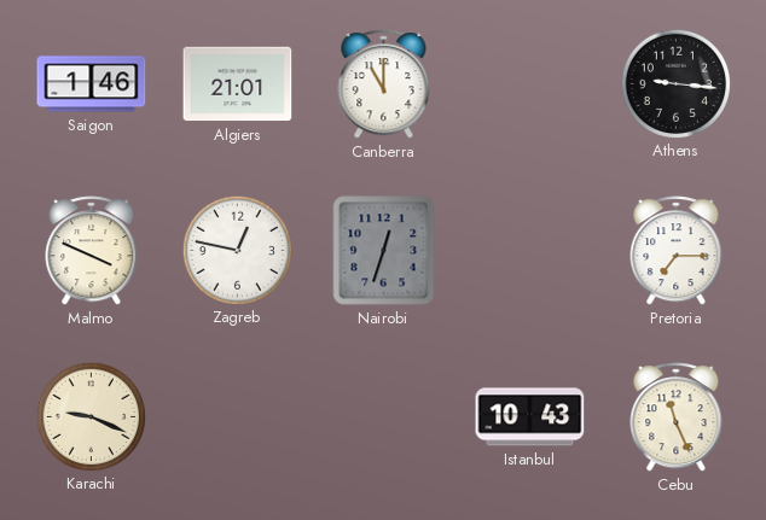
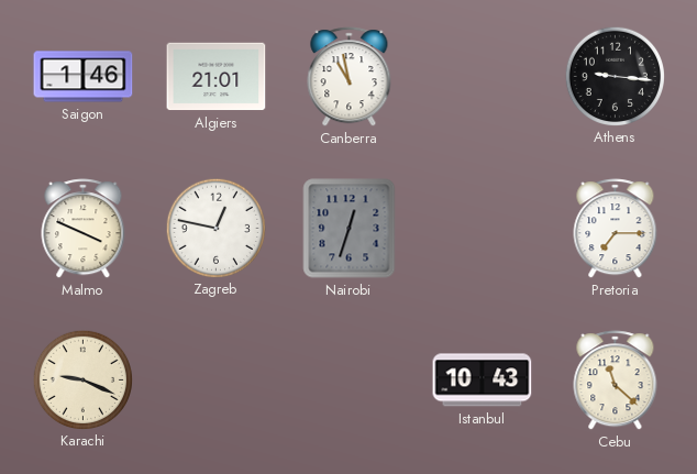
Canberra: 11:00 -> 10:58
Cebu: 11:26 -> 11:22
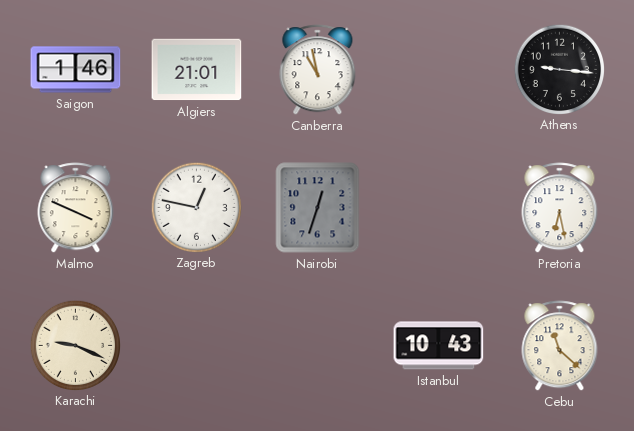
Pretoria: 7:15 -> 6:28
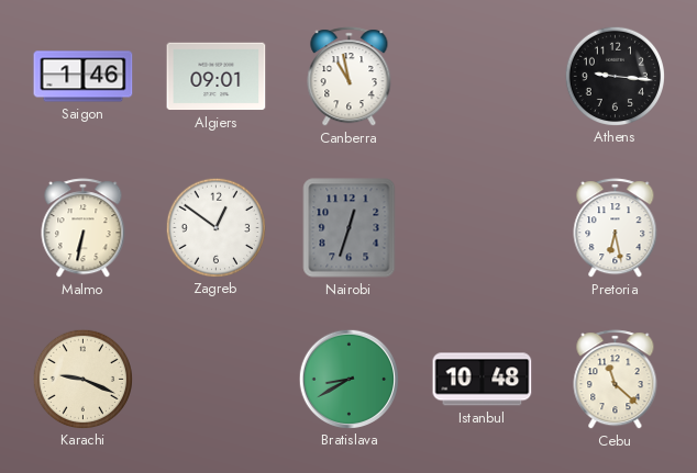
Algiers: 21:01 -> 09:01
Malmo: 3:49 -> 6:32
Zagreb: 12:47 -> 12:51
Bratislava: none -> 8:40
Istanbul: 10:43 -> 10:48
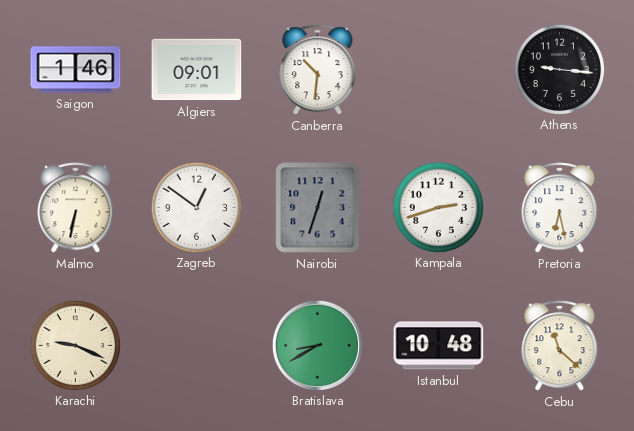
Canberra: 10:58 -> 10:31
Kampala: none -> 2:42
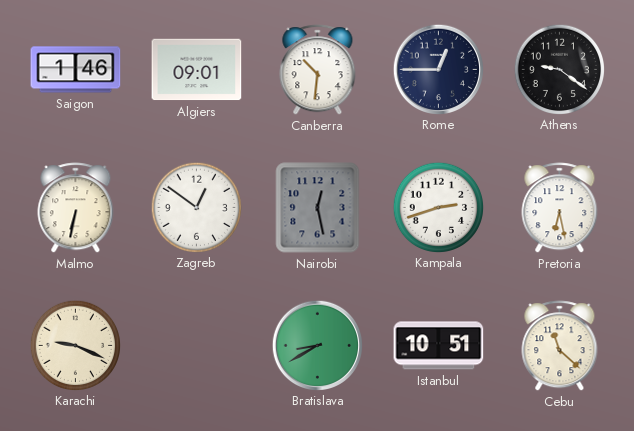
Rome: none -> 12:45
Athens: 9:16 -> 9:21
Nairobi: 12:33 -> 12:28
Istanbul: 10:48 -> 10:51
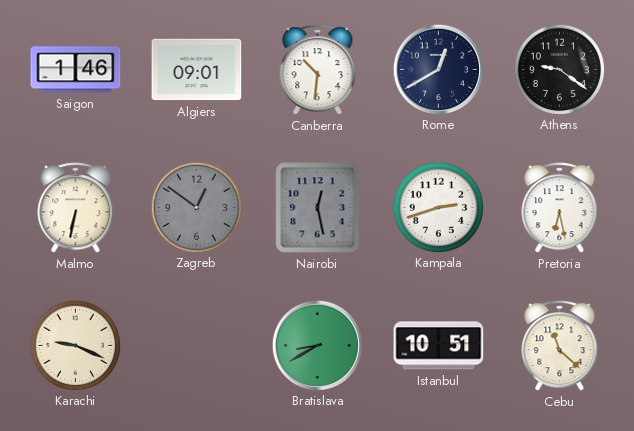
Rome: 12:45 -> 12:40
Zagreb dial: white -> grey
